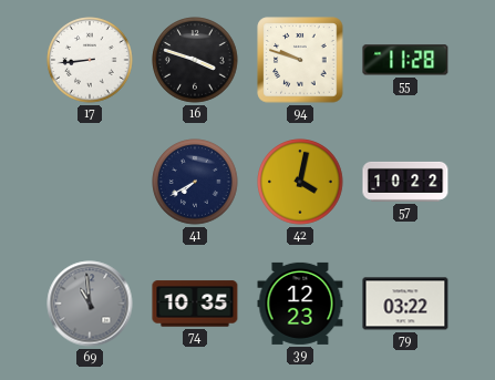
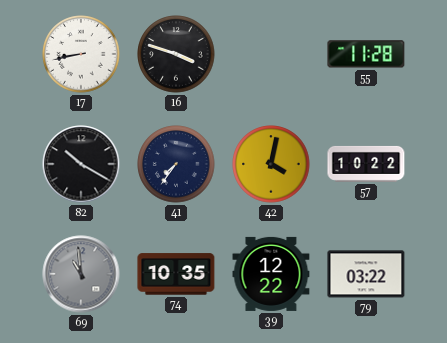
17: 8:44 -> 8:43
94: 9:48 -> none
82: none -> 10:20
41: 7:40 -> 7:36
39: 12:23 -> 12:22
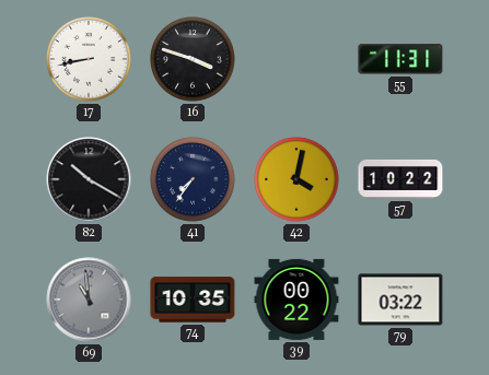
55: 11:28 -> 11:31
39: 12:22 -> 00:22
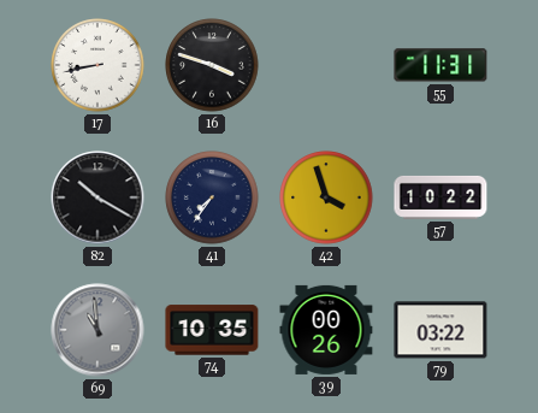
42: 4:02 -> 3:57
39: 00:22 -> 00:26
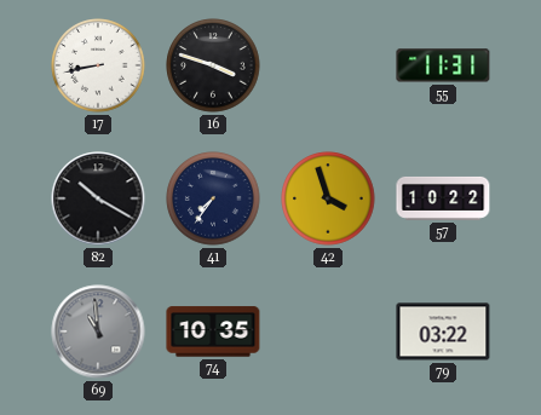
39: 00:26 -> none
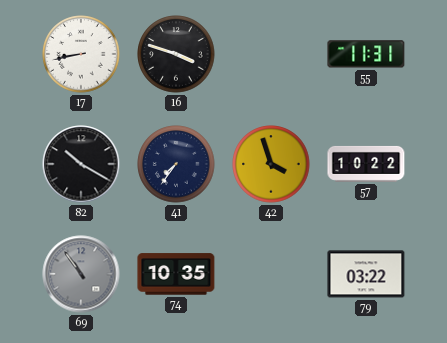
69: 10:59 -> 10:54
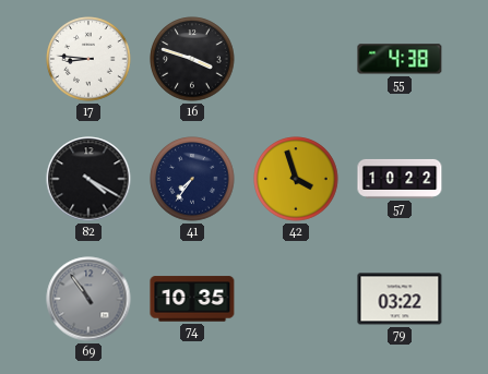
17: 8:43 -> 8:46
55: 11:31 -> 4:38
82: 10:20 -> 4:20
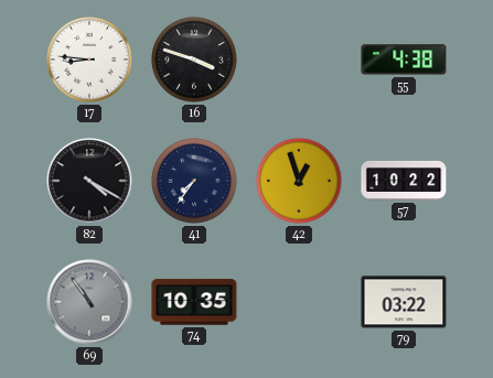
42: 3:57 -> 12:57
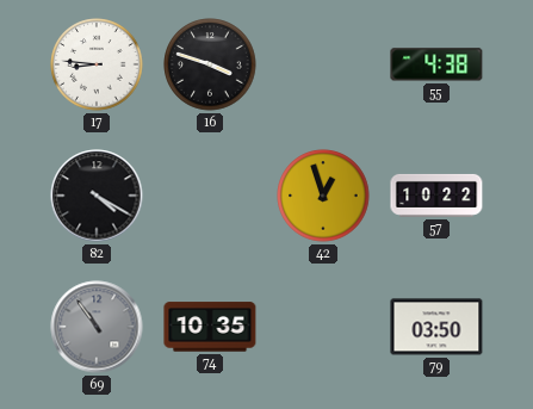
41: 7:36 -> none
79: 03:22 -> 03:50
